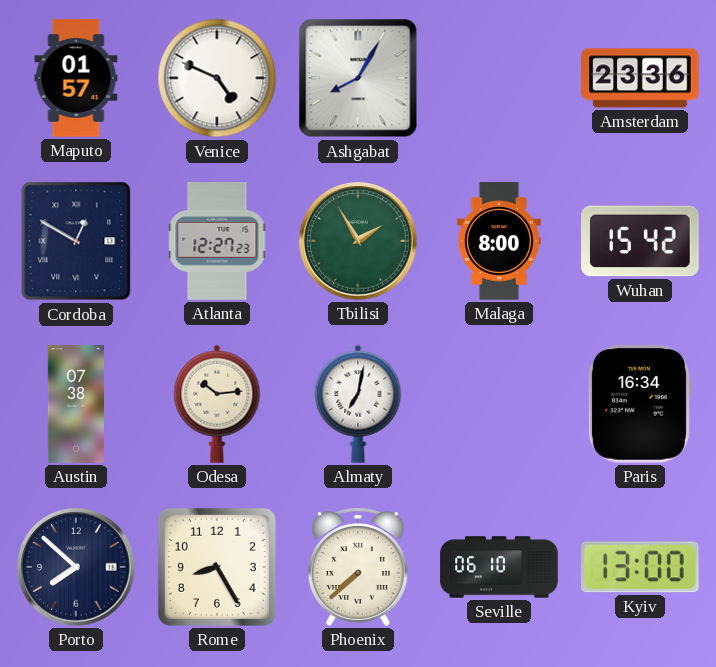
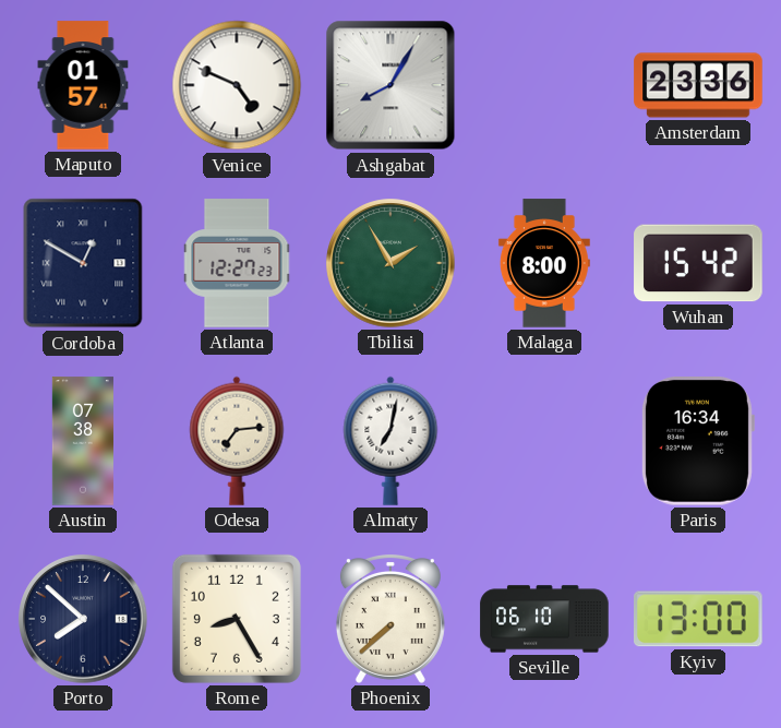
Odesa: 10:14 -> 7:14
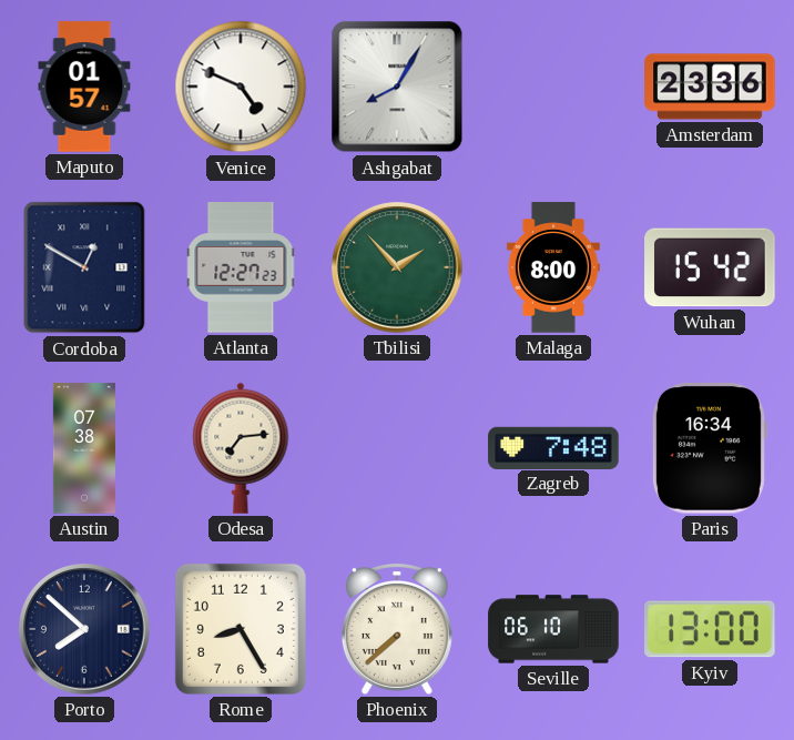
Tbilisi: 1:55 -> 1:53
Almaty: 7:02 -> none
Zagreb: none -> 7:48
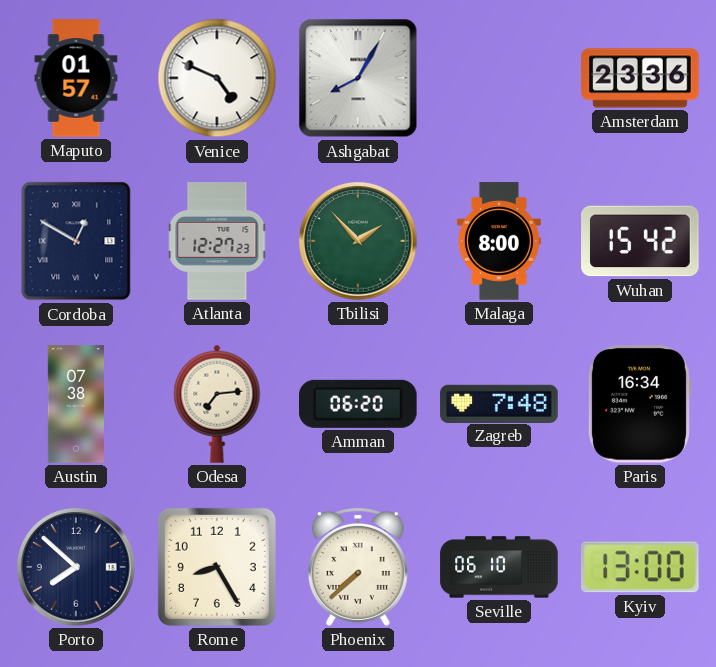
Amman: none -> 06:20
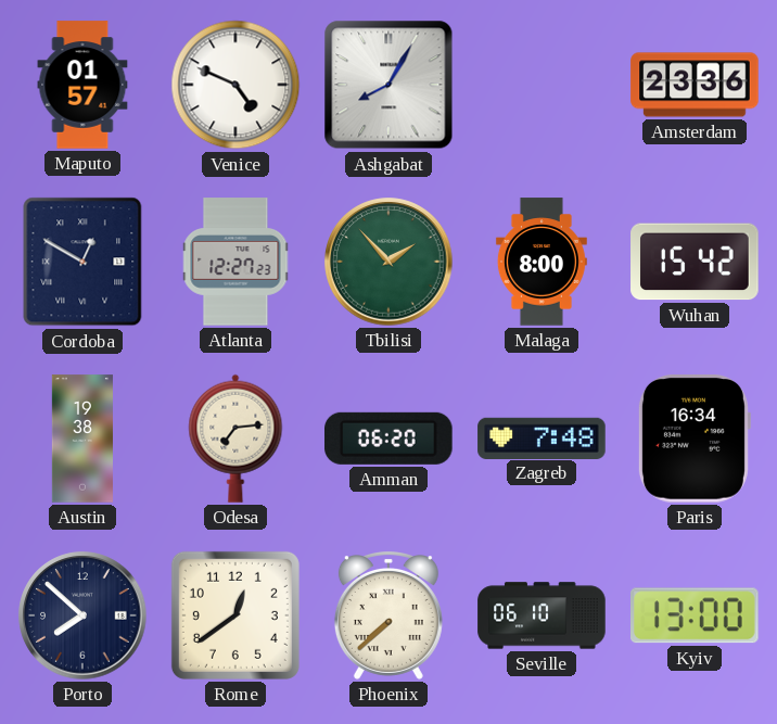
Austin: 07:38 -> 19:38
Rome: 8:25 -> 12:39
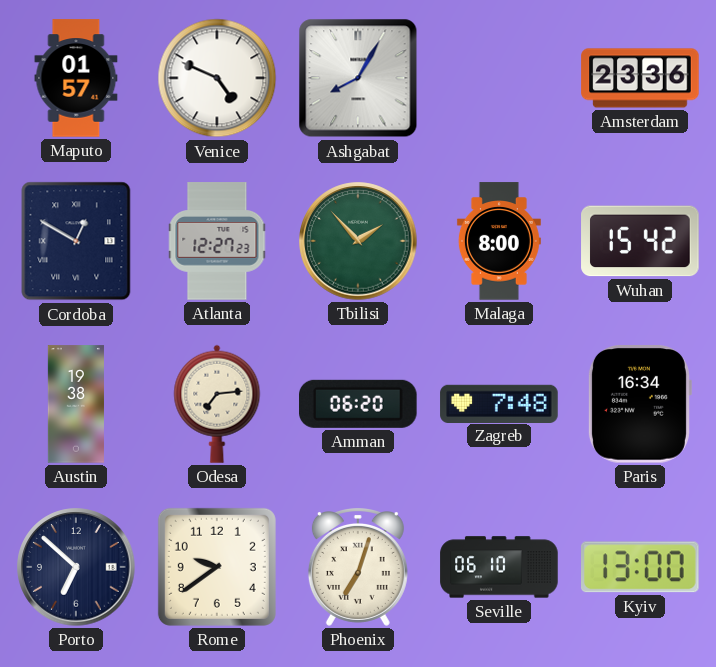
Porto: 7:52 -> 6:52
Rome: 12:39 -> 9:39
Phoenix: 7:38 -> 7:03
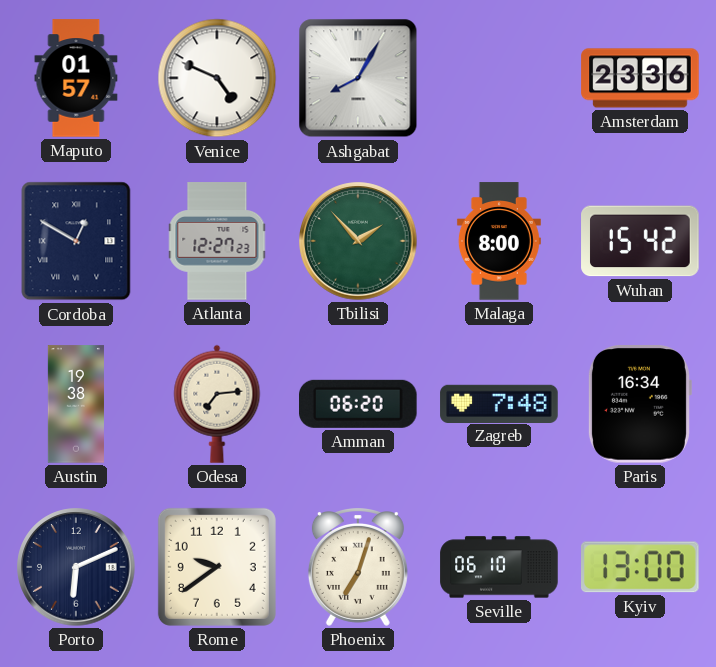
Porto: 6:52 -> 6:11
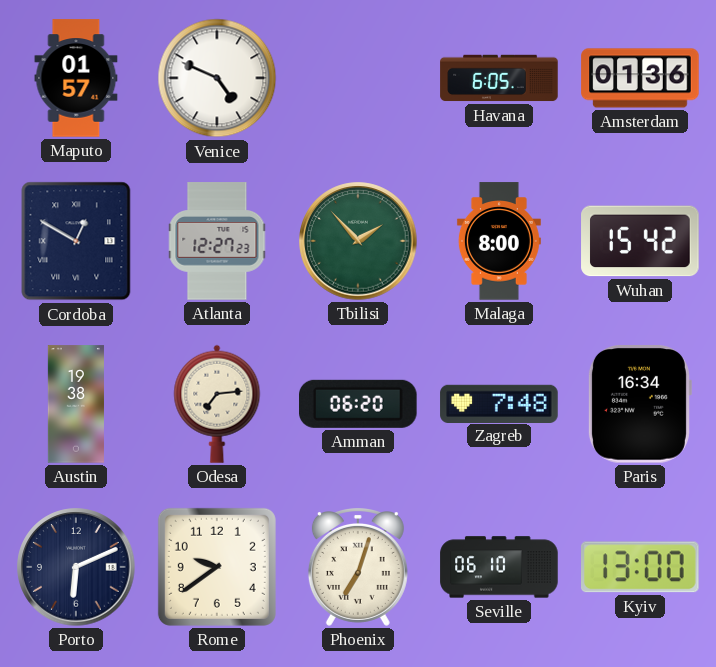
Ashgabat: 8:05 -> none
Havana: none -> 6:05
Amsterdam: 23:36 -> 01:36
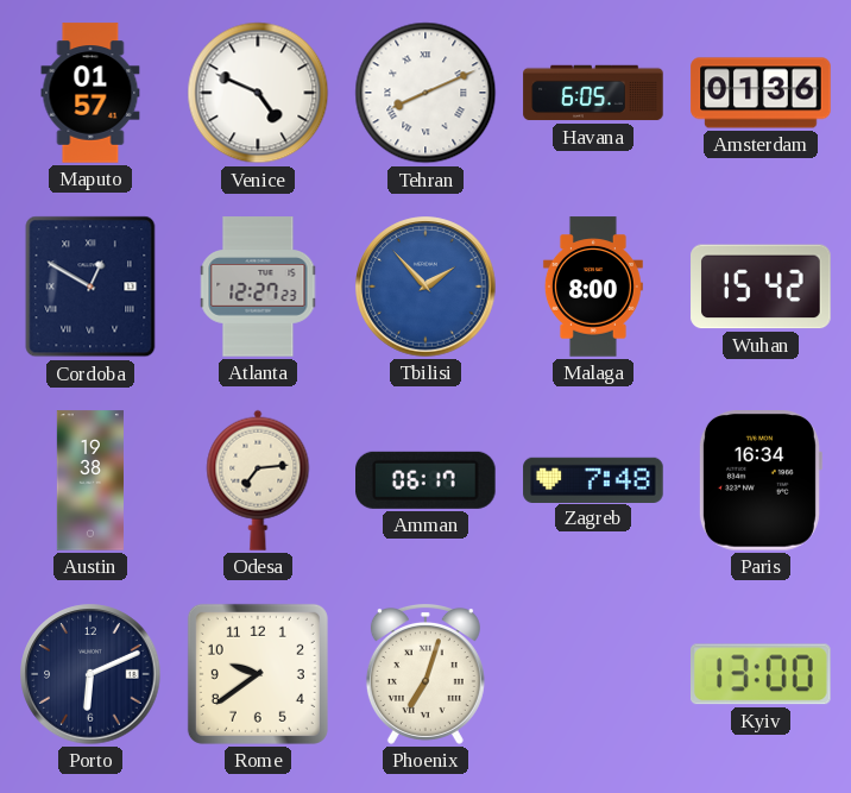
Tehran: none -> 8:11
Tbilisi dial: green -> blue
Amman: 06:20 -> 06:17
Seville: 06:10 -> none
